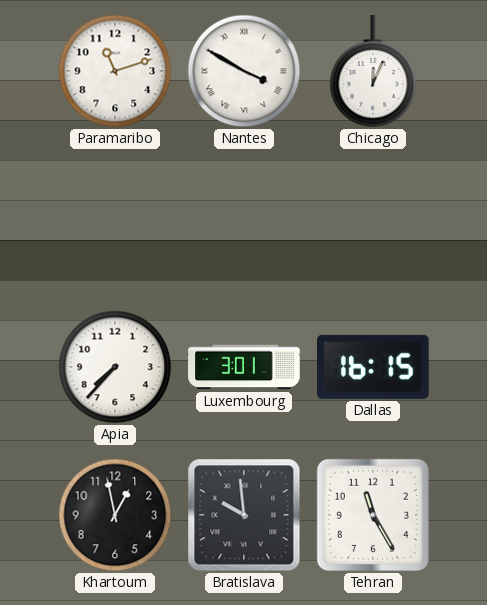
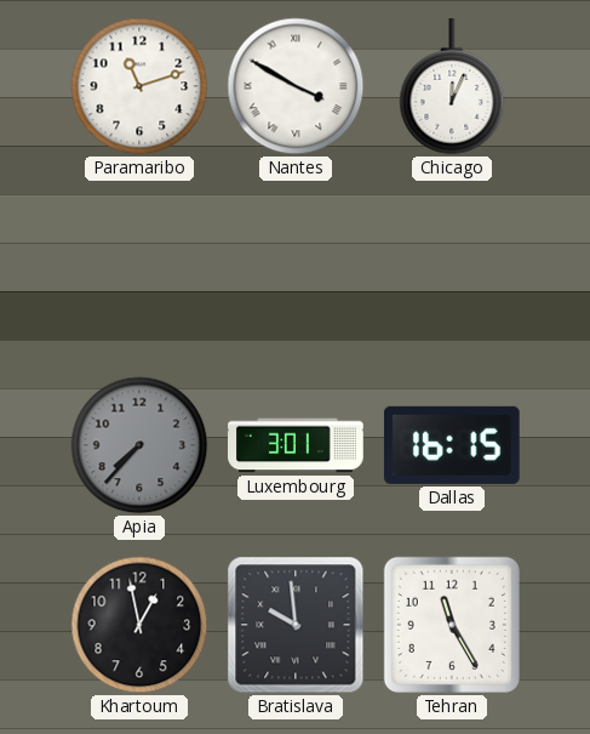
Apia dial: white -> grey
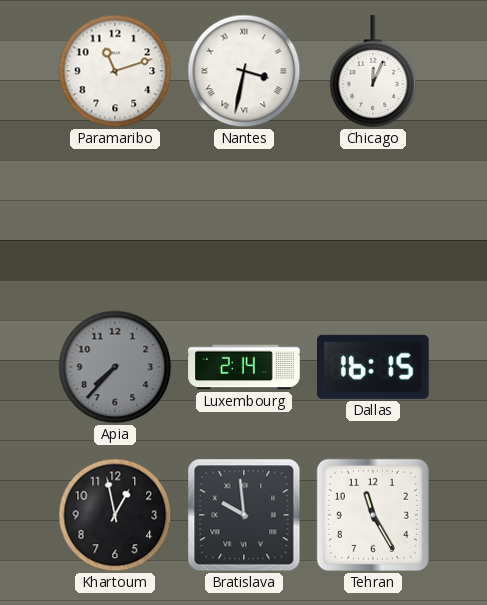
Nantes: 3:50 -> 3:32
Luxembourg: 3:01 -> 2:14
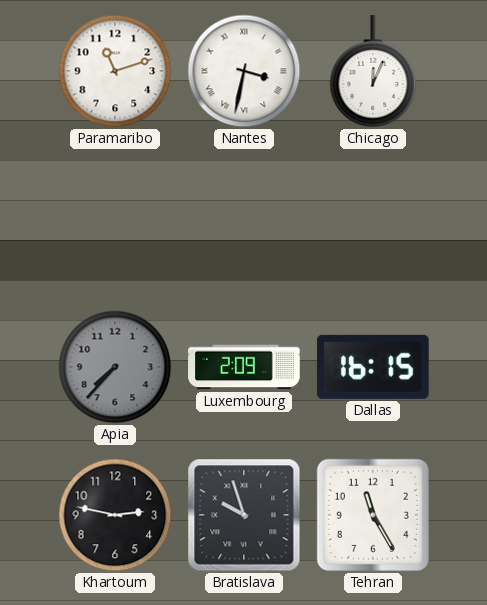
Luxembourg: 2:14 -> 2:09
Khartoum: 12:58 -> 2:47
Bratislava: 9:59 -> 9:57
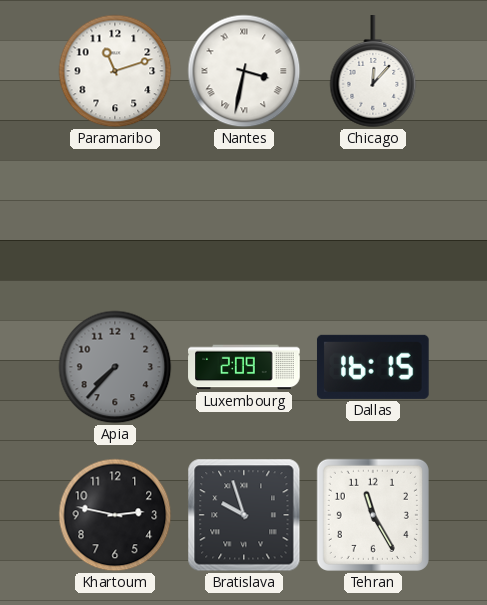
Chicago: 12:04 -> 12:07
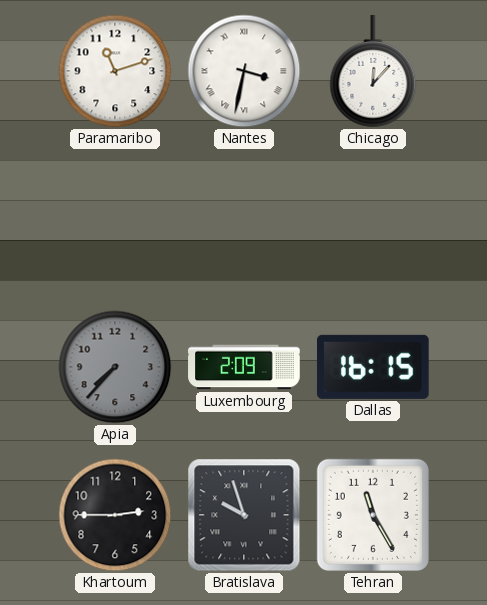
Khartoum: 2:47 -> 2:45
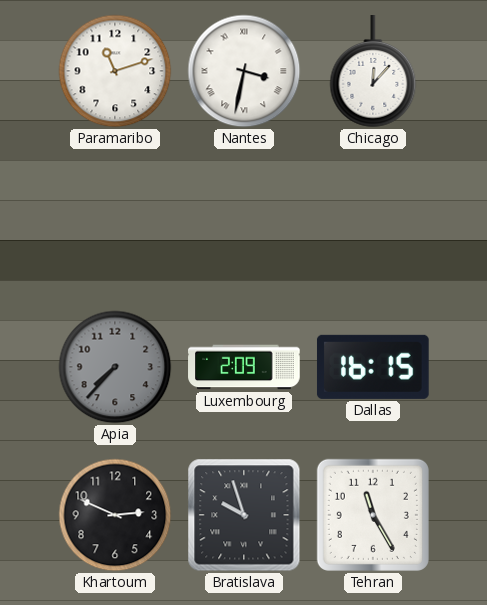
Khartoum: 2:45 -> 2:49
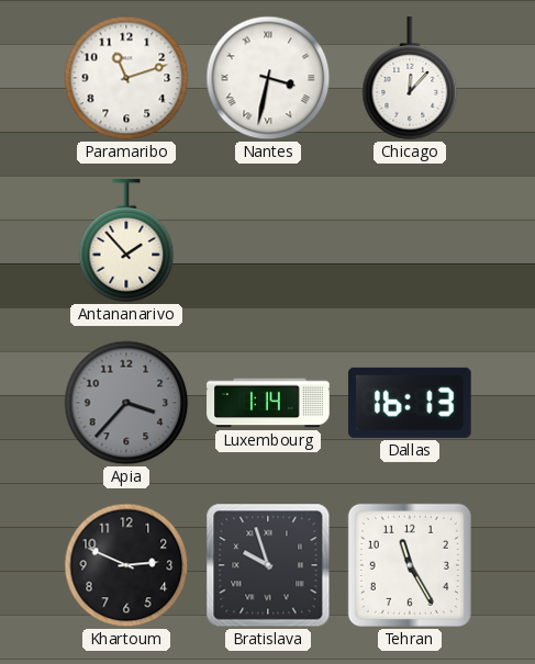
Antananarivo: none -> 1:53
Apia: 7:37 -> 3:37
Luxembourg: 2:09 -> 1:14
Dallas: 16:15 -> 16:13
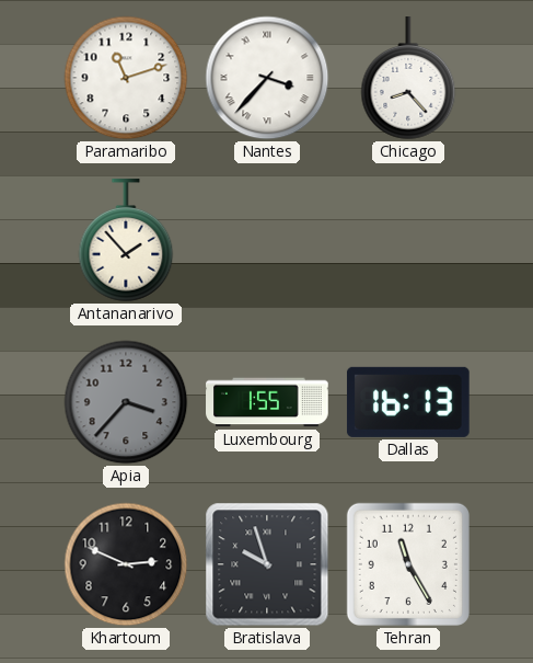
Nantes: 3:32 -> 3:37
Chicago: 12:07 -> 8:23
Luxembourg: 1:14 -> 1:55
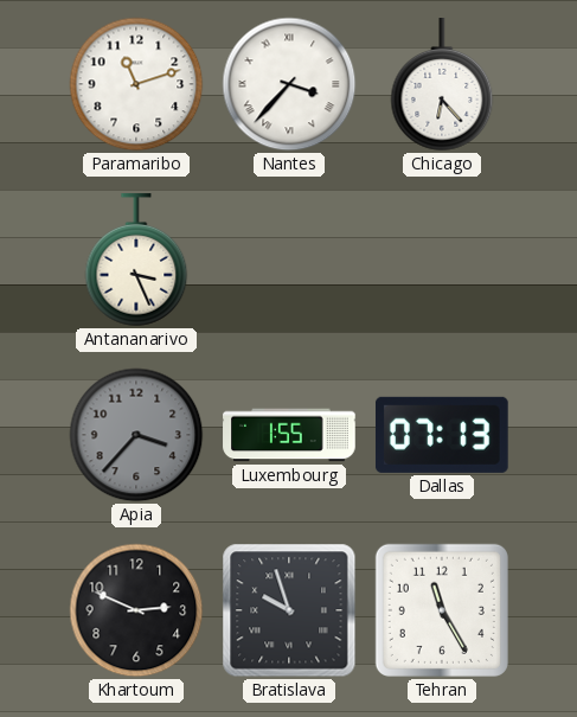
Chicago: 8:23 -> 6:23
Antananarivo: 1:53 -> 3:26
Dallas: 16:13 -> 07:13
